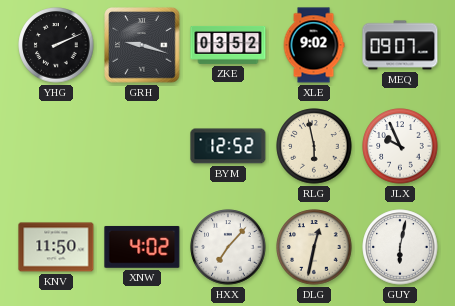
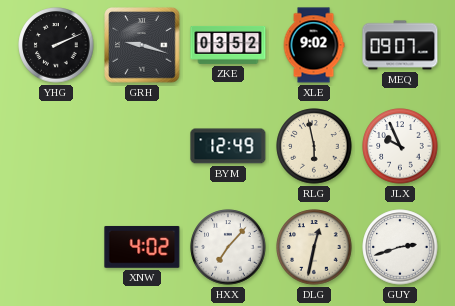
BYM: 12:52 -> 12:49
KNV: 11:50 -> none
GUY: 6:02 -> 2:42
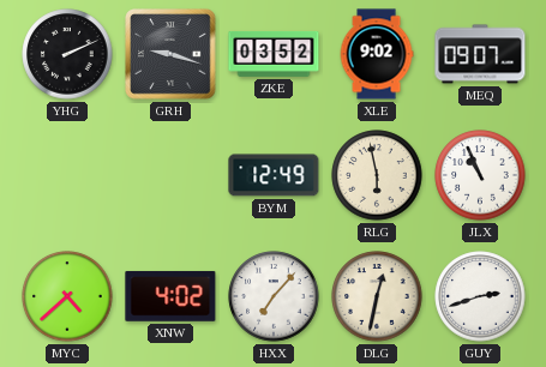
JLX: 9:56 -> 10:56
MYC: none -> 4:38
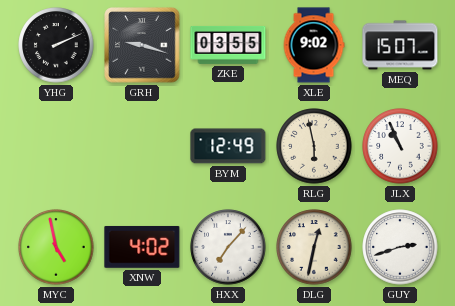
ZKE: 03:52 -> 03:55
MEQ: 09:07 -> 15:07
MYC: 4:38 -> 4:58
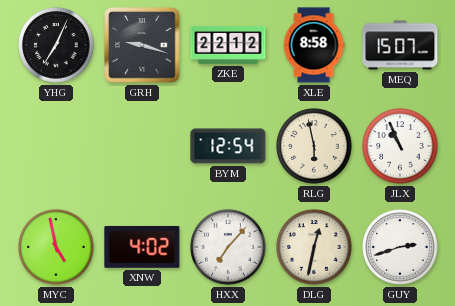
YHG: 2:11 -> 7:04
ZKE: 03:55 -> 22:12
XLE: 9:02 -> 8:58
BYM: 12:49 -> 12:54
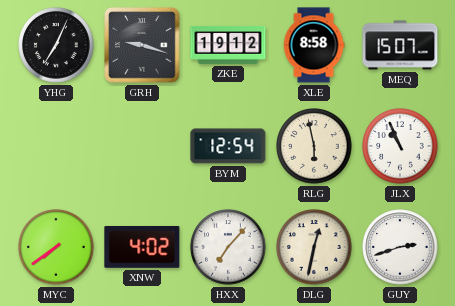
ZKE: 22:12 -> 19:12
MYC: 4:58 -> 7:39
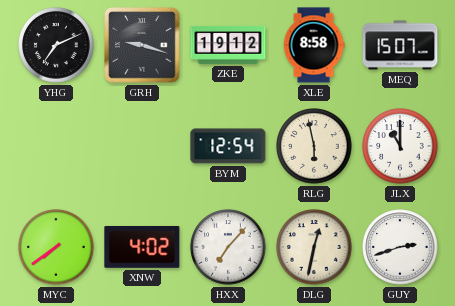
YHG: 7:04 -> 7:11
JLX: 10:56 -> 11:00
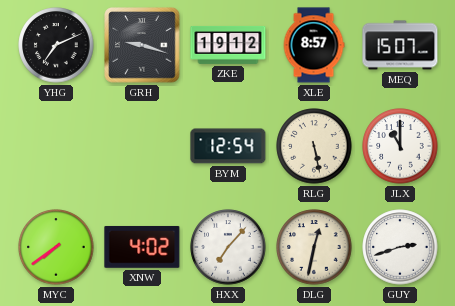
XLE: 8:58 -> 8:57
RLG: 5:58 -> 5:28
